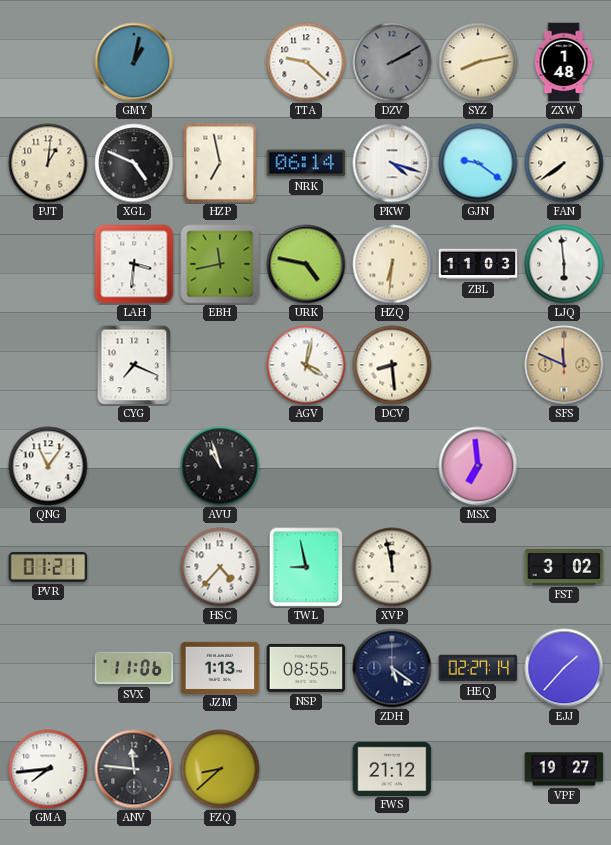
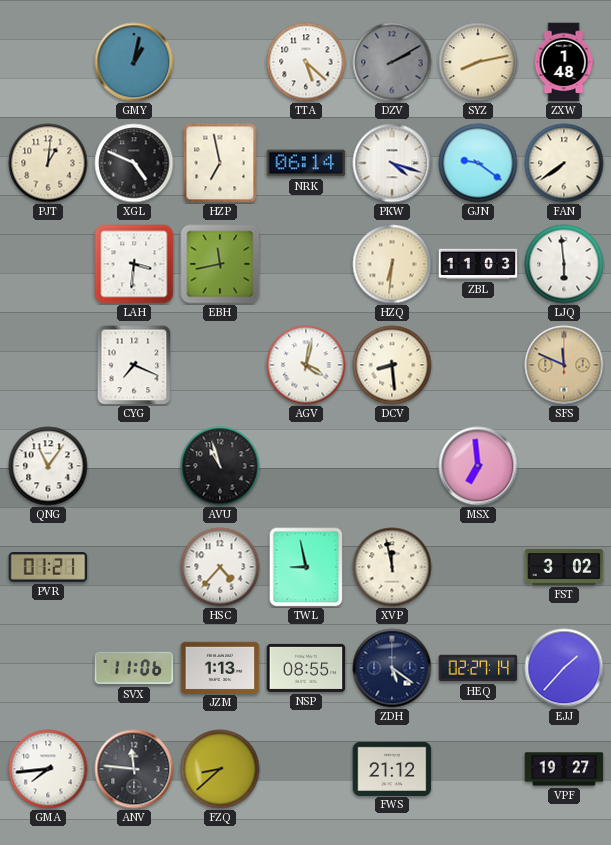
TTA: 9:22 -> 5:22
URK: 4:47 -> none
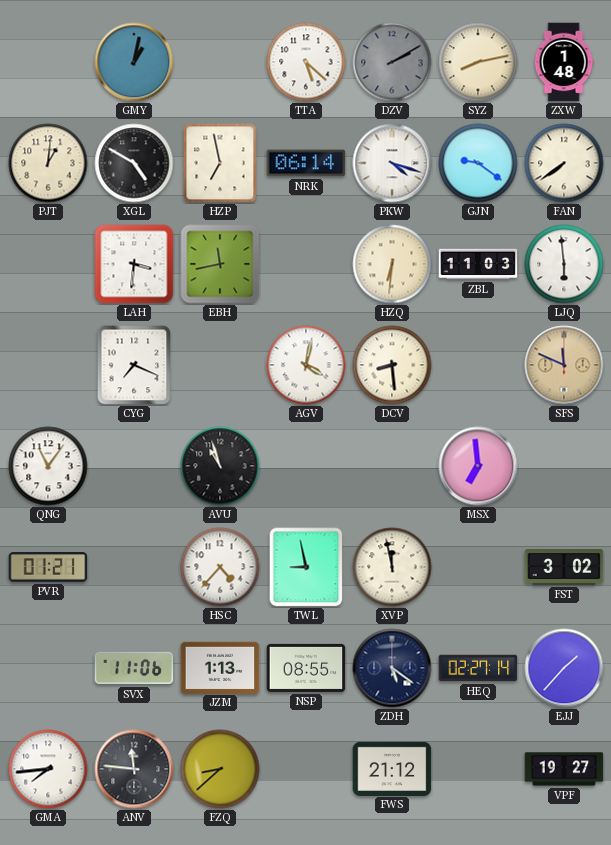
XGL: 4:49 -> 4:50
